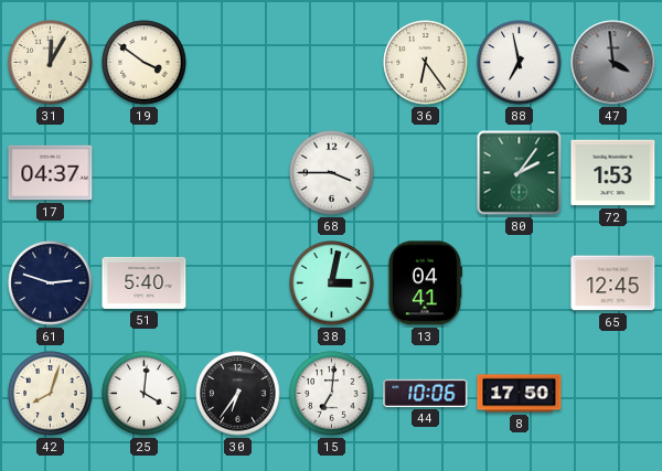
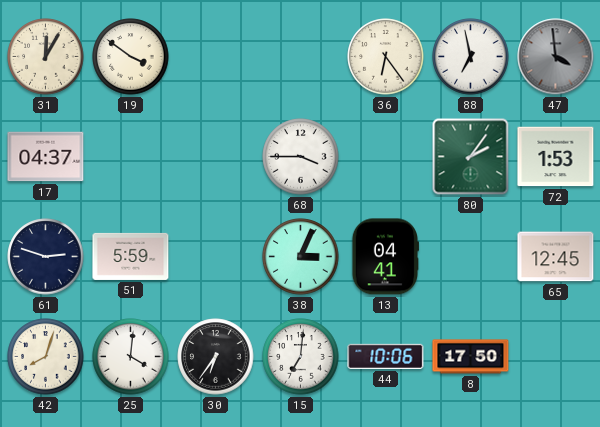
51: 5:40 -> 5:59
38: 3:02 -> 3:04
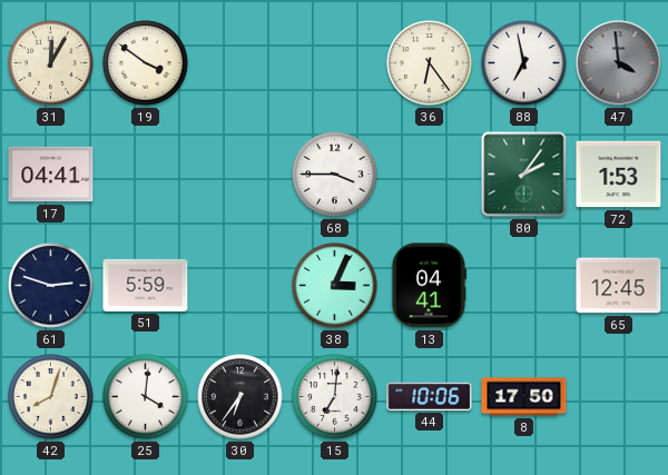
17: 04:37 -> 04:41
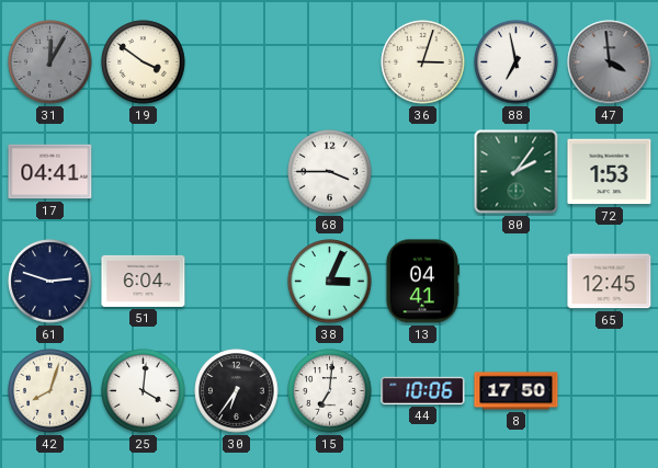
31 dial: cream -> grey
36: 6:24 -> 3:03
51: 5:59 -> 6:04
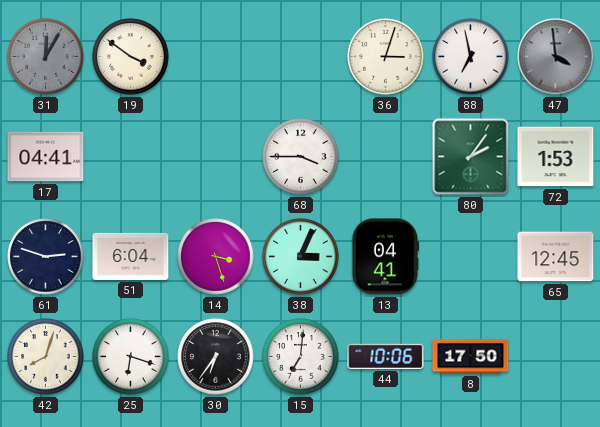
14: none -> 3:27
25: 4:01 -> 6:18
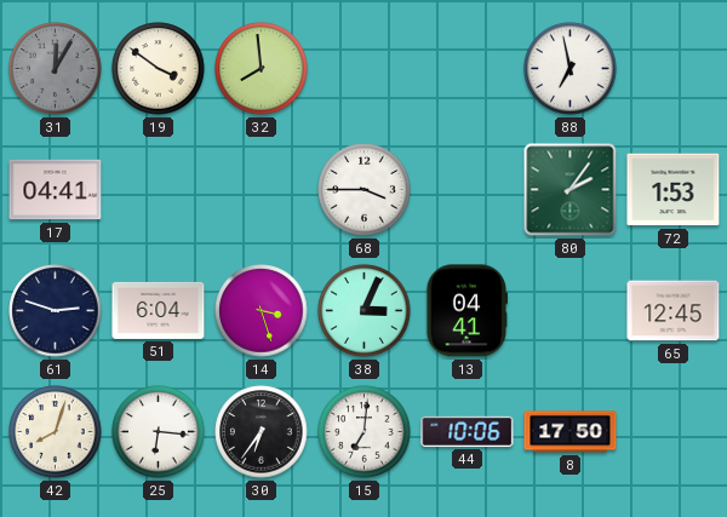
32: none -> 7:59
36: 3:03 -> none
47: 3:59 -> none
25: 6:18 -> 6:16
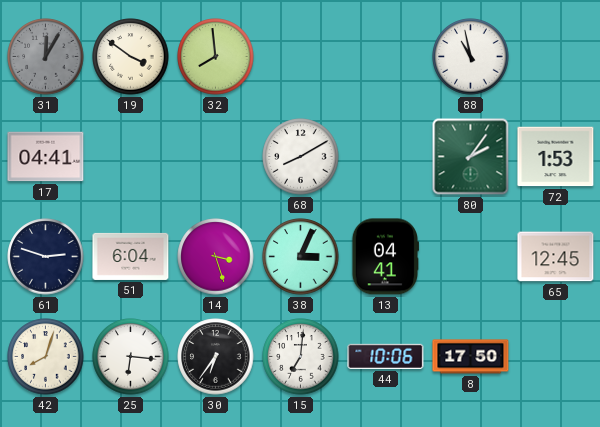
88: 6:58 -> 10:58
68: 3:45 -> 8:10
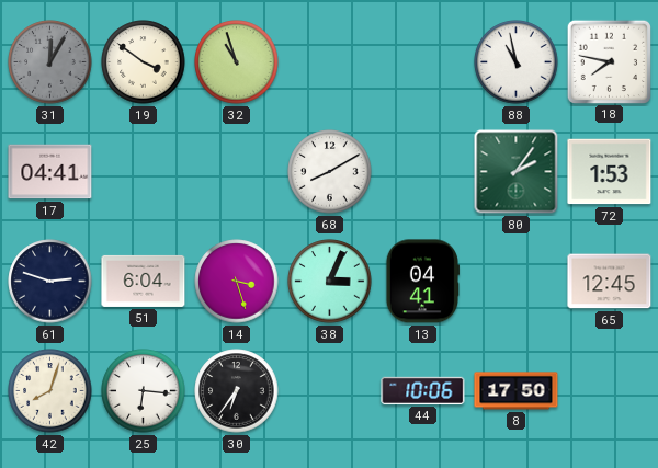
32: 7:59 -> 10:57
18: none -> 7:47
15: 7:01 -> none
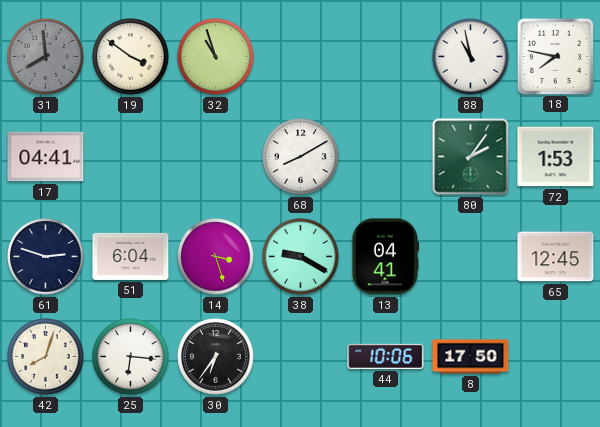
31: 12:05 -> 7:59
38: 3:04 -> 9:20
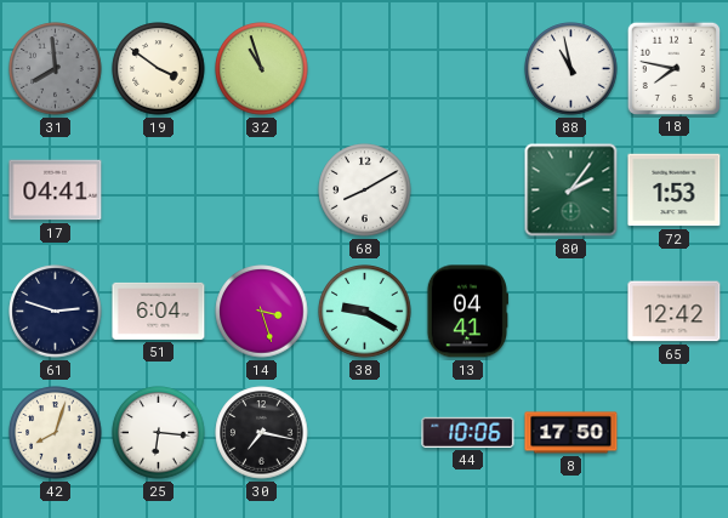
65: 12:45 -> 12:42
30: 6:36 -> 7:17
